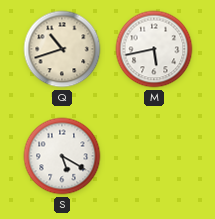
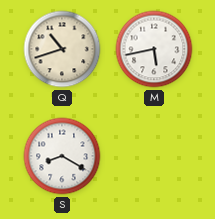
S: 5:20 -> 8:20
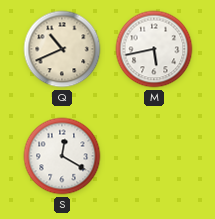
Q: 10:42 -> 10:41
S: 8:20 -> 12:20
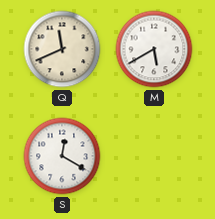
Q: 10:41 -> 11:41
M: 5:43 -> 5:40
